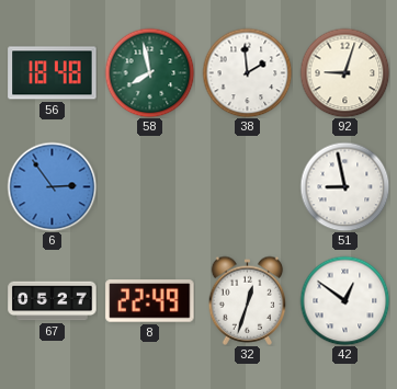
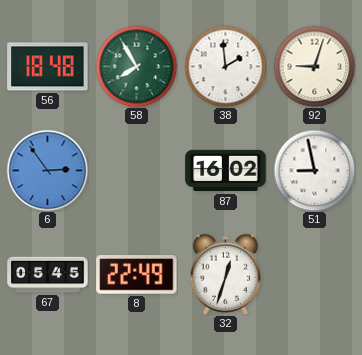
58: 7:58 -> 7:55
87: none -> 16:02
67: 05:27 -> 05:45
42: 12:51 -> none
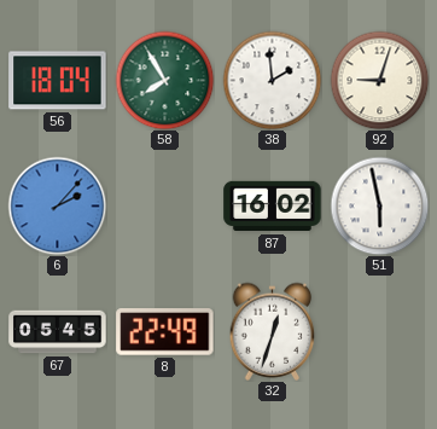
56: 18:48 -> 18:04
6: 2:54 -> 2:07
51: 8:58 -> 5:58
